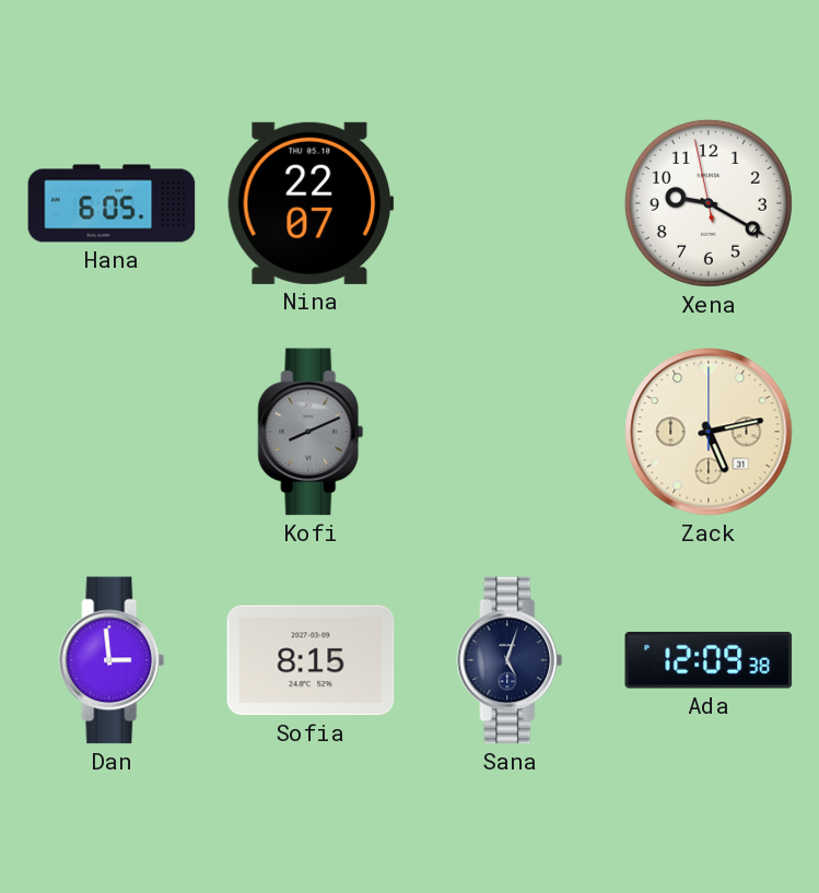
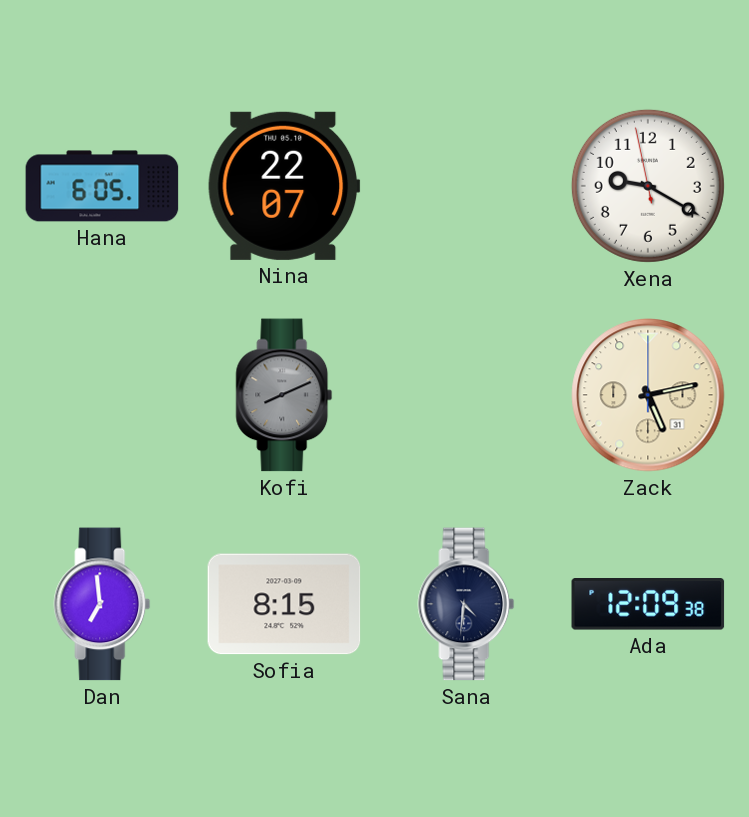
Dan: 2:59 -> 6:59
Sana: 5:03 -> 4:31
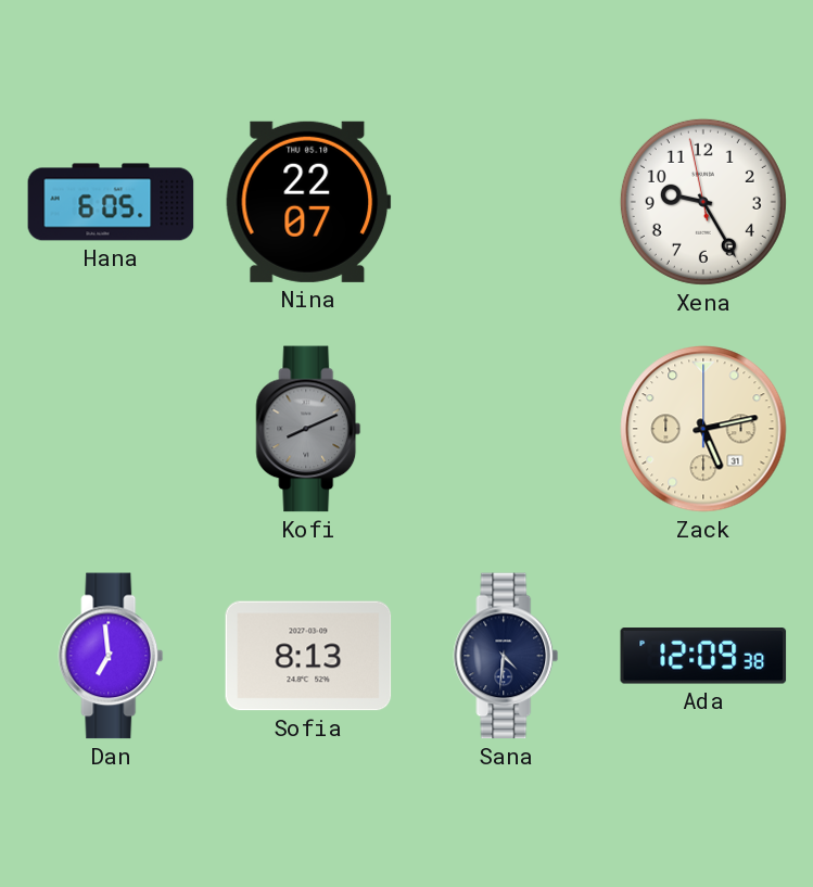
Xena: 9:19 -> 9:24
Sofia: 8:15 -> 8:13
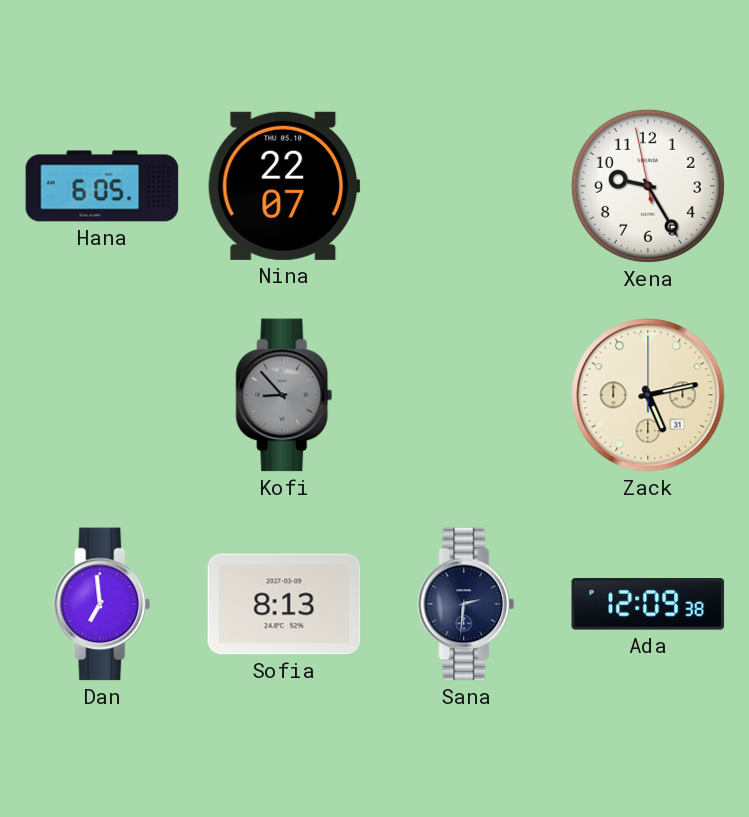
Kofi: 8:11 -> 8:53
Sana: 4:31 -> 2:31
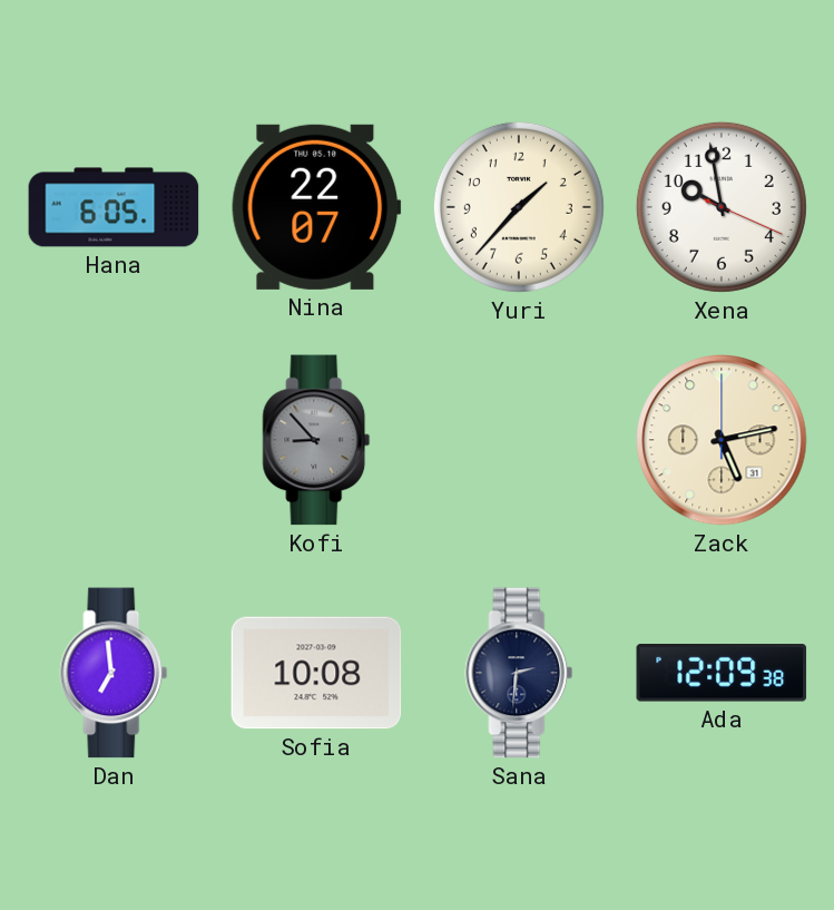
Yuri: none -> 1:37
Xena: 9:24 -> 9:58
Sofia: 8:13 -> 10:08
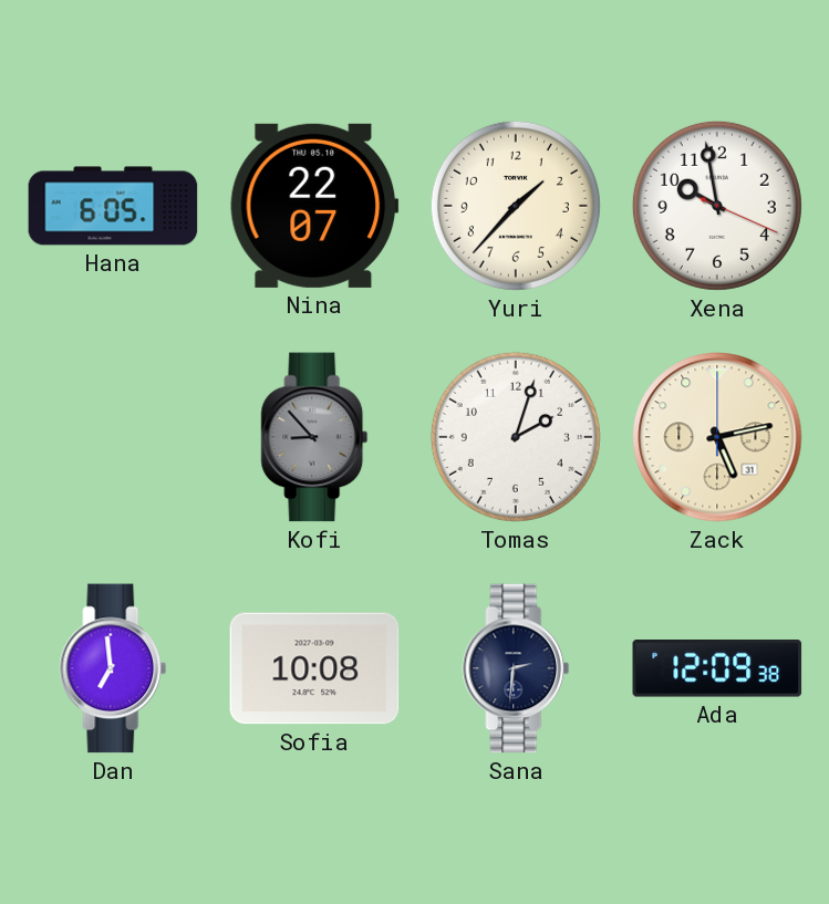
Tomas: none -> 2:03
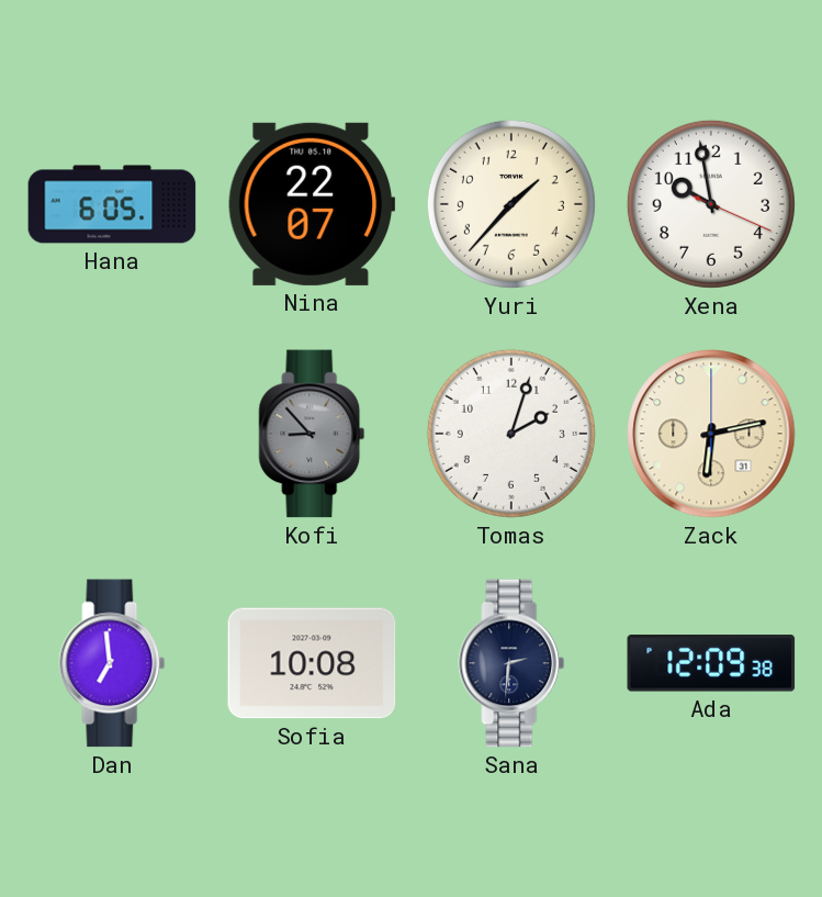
Zack: 5:13 -> 6:13
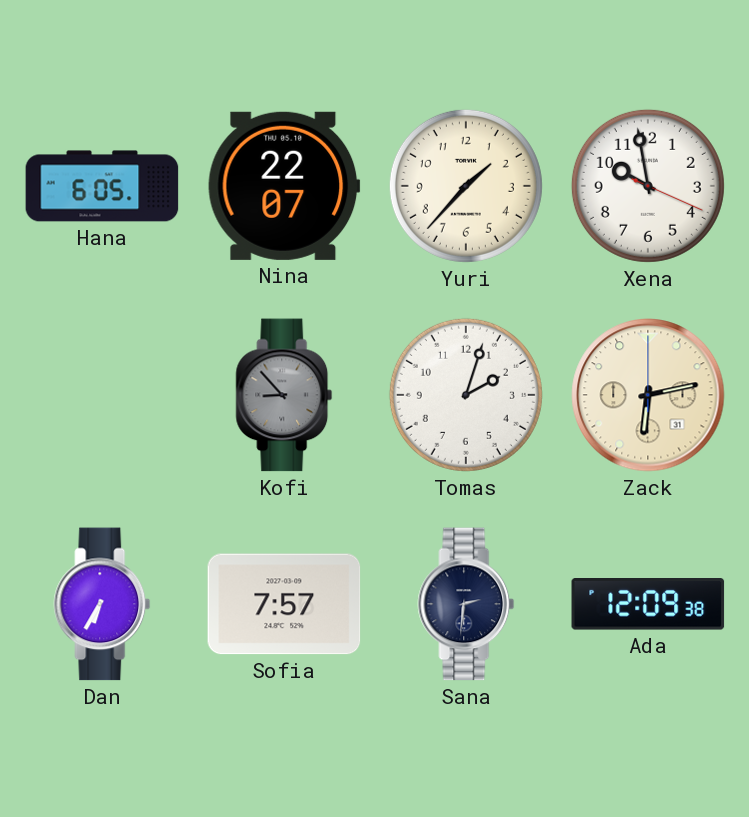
Dan: 6:59 -> 6:35
Sofia: 10:08 -> 7:57
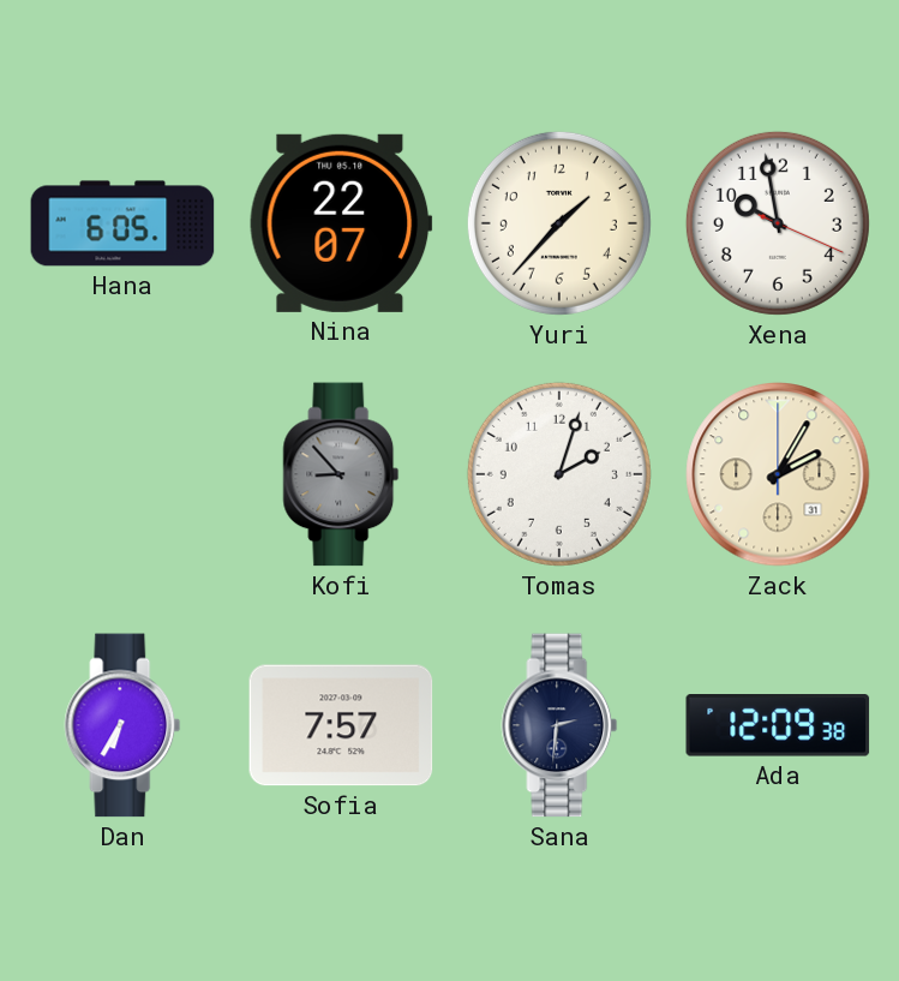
Zack: 6:13 -> 2:05
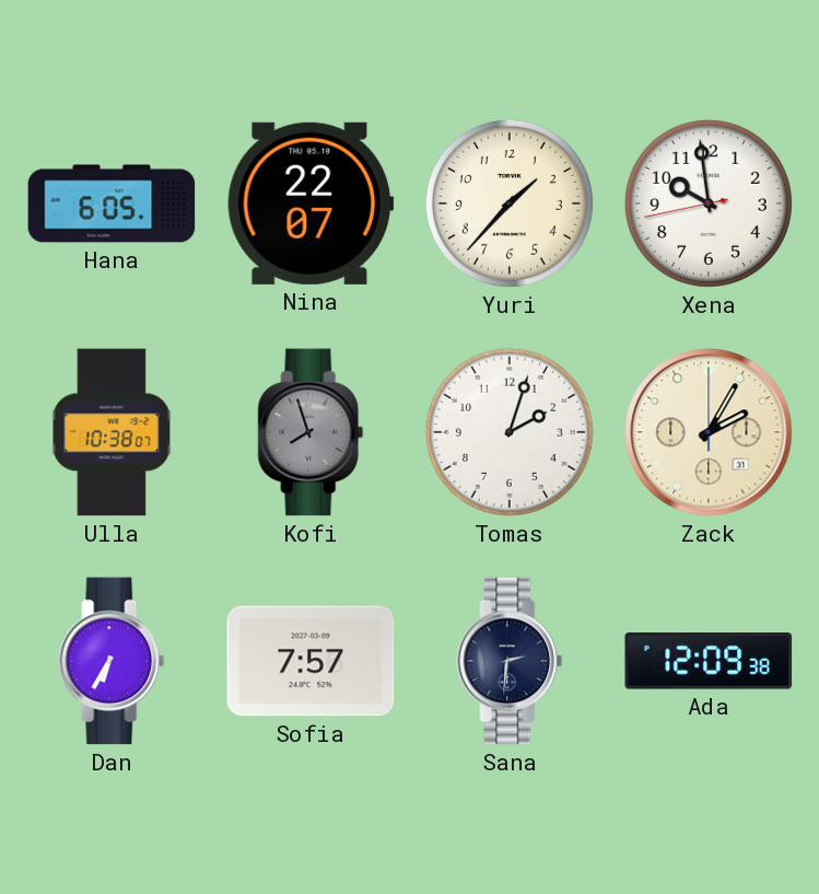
Xena: 9:58:19 -> 9:58:43
Ulla: none -> 10:38
Kofi: 8:53 -> 7:57
